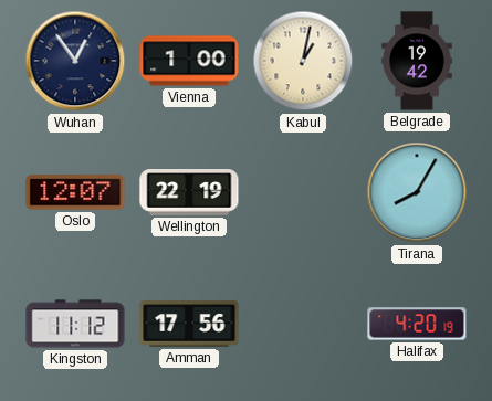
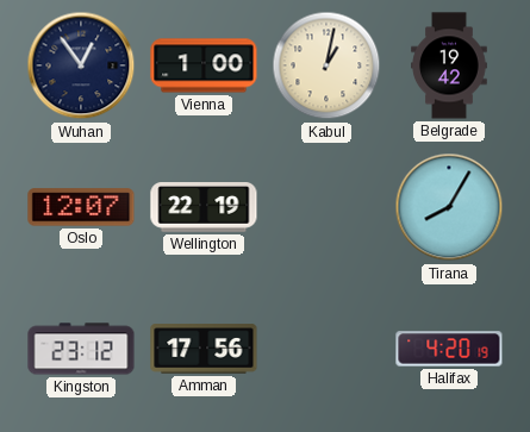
Kingston: 11:12 -> 23:12
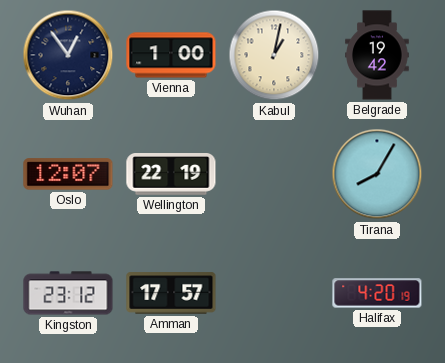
Amman: 17:56 -> 17:57
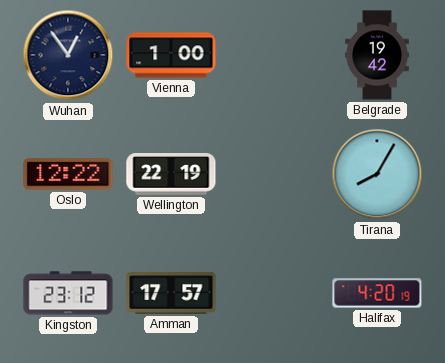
Kabul: 1:02 -> none
Oslo: 12:07 -> 12:22
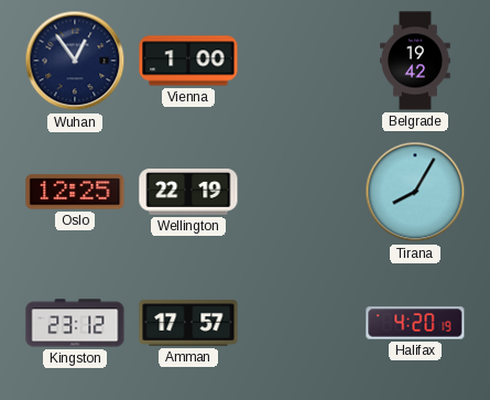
Oslo: 12:22 -> 12:25
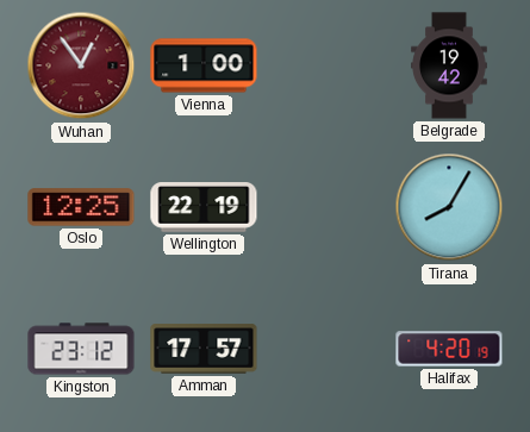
Wuhan dial: navy -> burgundy
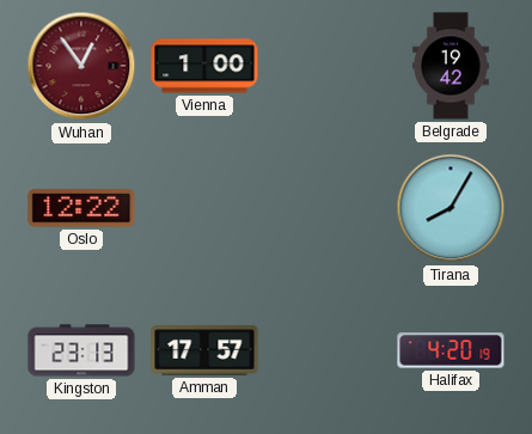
Oslo: 12:25 -> 12:22
Wellington: 22:19 -> none
Kingston: 23:12 -> 23:13
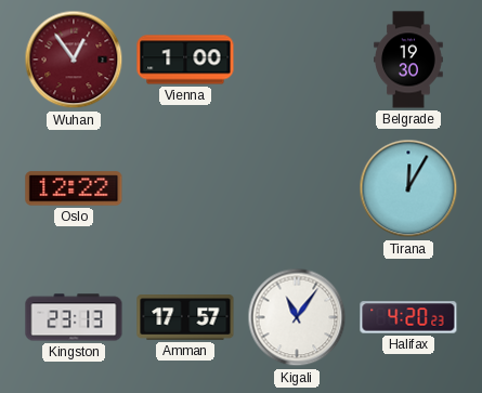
Belgrade: 19:42 -> 19:30
Tirana: 8:05 -> 12:05
Kigali: none -> 11:06
Halifax: 4:20:19 -> 4:20:23
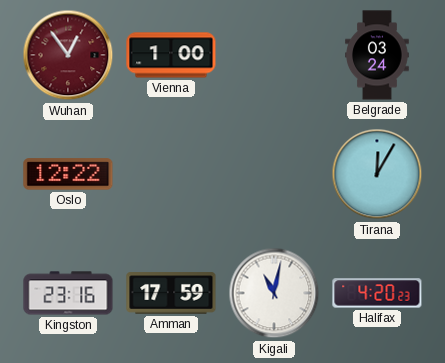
Belgrade: 19:30 -> 03:24
Kingston: 23:13 -> 23:16
Amman: 17:57 -> 17:59
Kigali: 11:06 -> 11:02
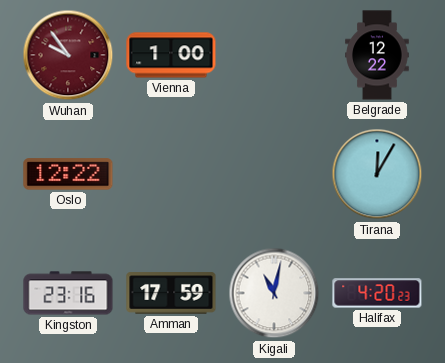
Wuhan: 12:54 -> 9:54
Belgrade: 03:24 -> 12:22
